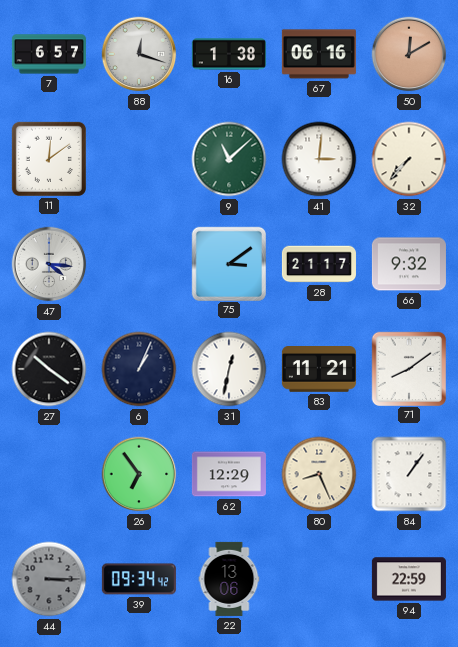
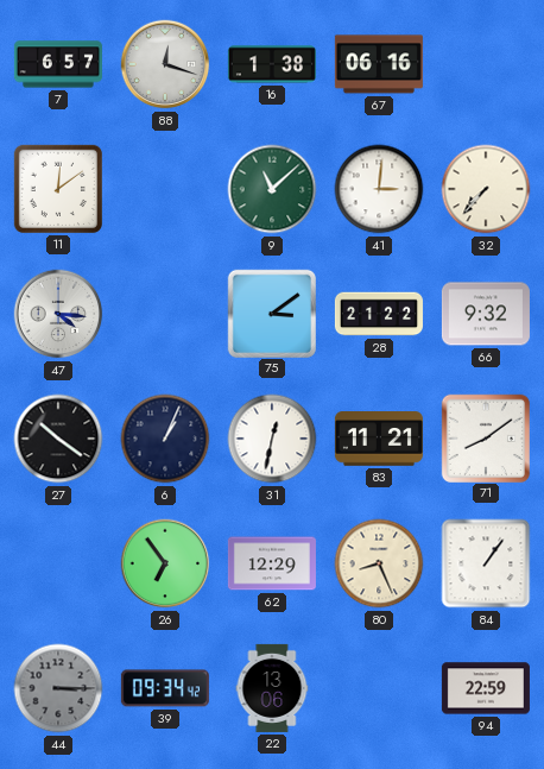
50: 12:10 -> none
28: 21:17 -> 21:22
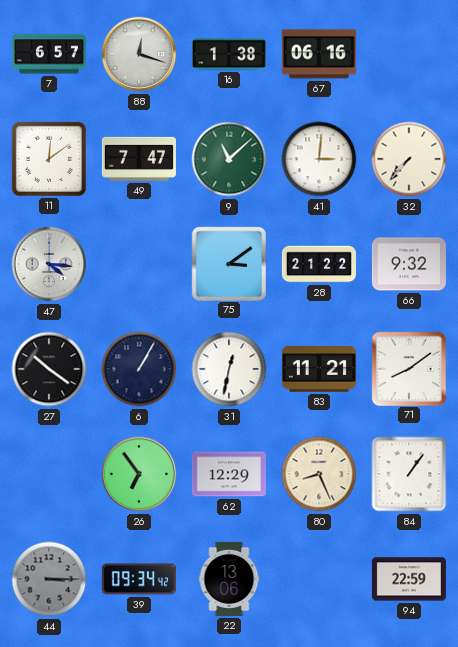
49: none -> 7:47
6: 1:04 -> 1:05
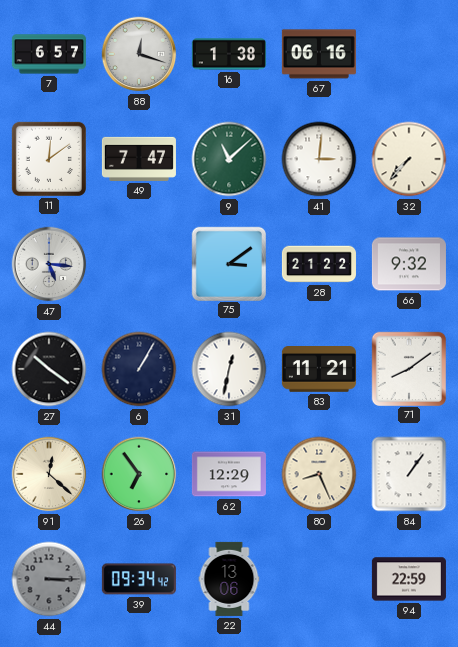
47: 4:16 -> 5:16
91: none -> 12:22
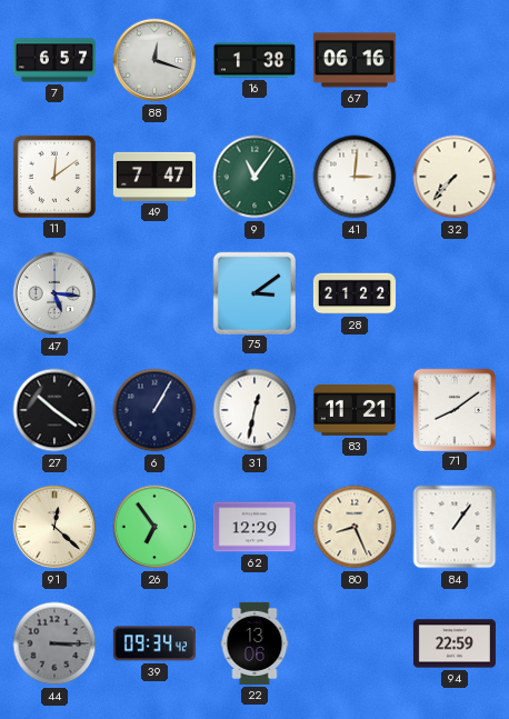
9: 11:08 -> 11:06
66: 9:32 -> none
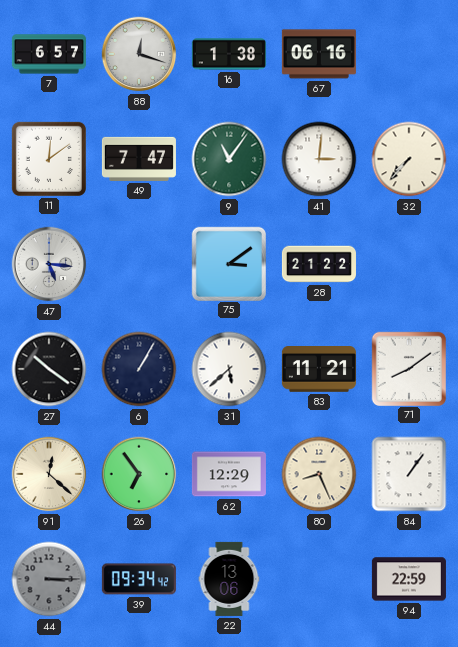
31: 12:32 -> 5:38
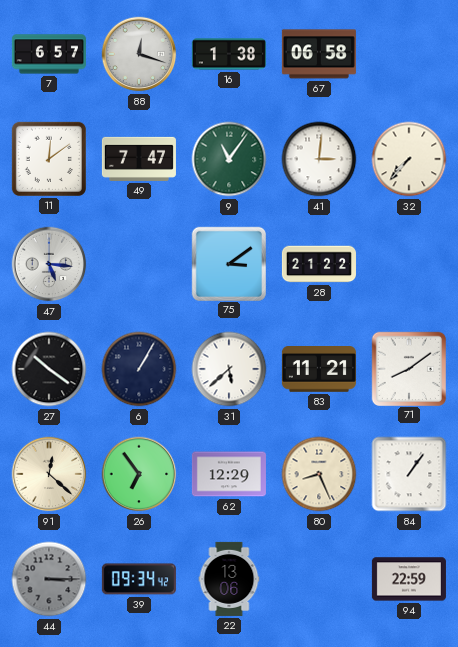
67: 06:16 -> 06:58
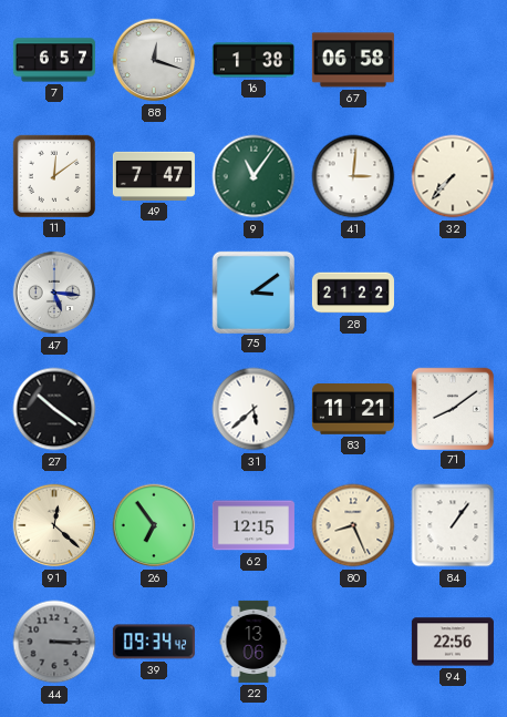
6: 1:05 -> none
62: 12:29 -> 12:15
94: 22:59 -> 22:56
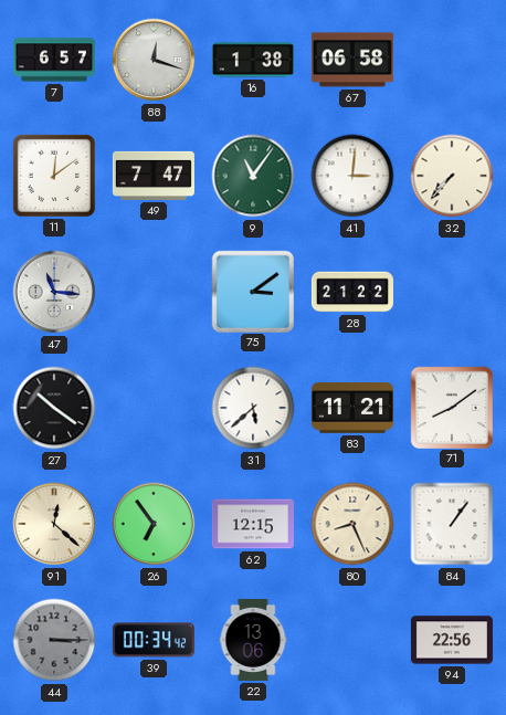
47: 5:16 -> 11:16
39: 09:34 -> 00:34
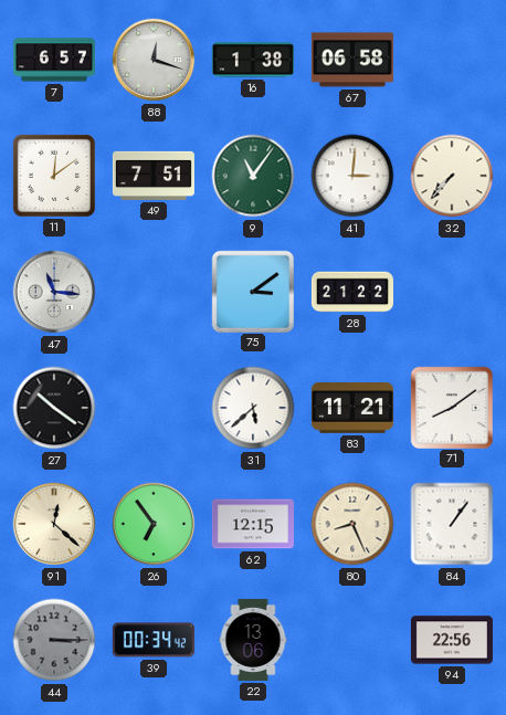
49: 7:47 -> 7:51
